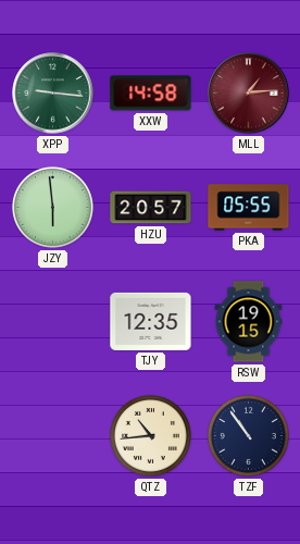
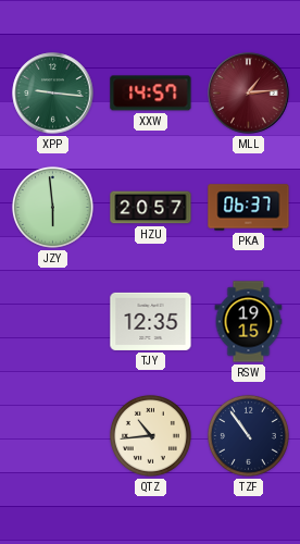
XXW: 14:58 -> 14:57
PKA: 05:55 -> 06:37
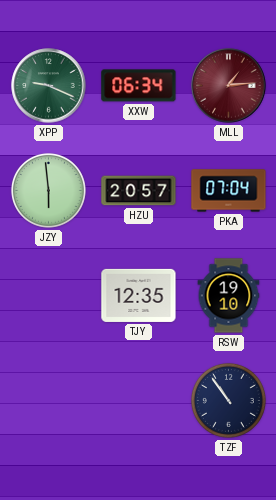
XPP: 9:16 -> 9:19
XXW: 14:57 -> 06:34
PKA: 06:37 -> 07:04
RSW: 19:15 -> 19:10
QTZ: 10:44 -> none
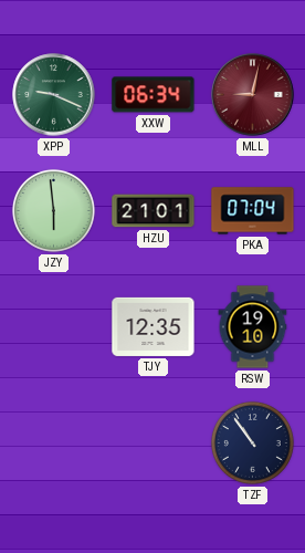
MLL: 1:14 -> 9:02
HZU: 20:57 -> 21:01
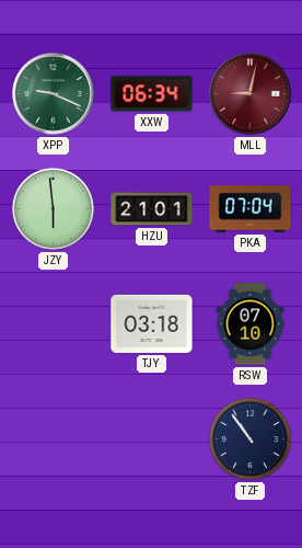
TJY: 12:35 -> 03:18
RSW: 19:10 -> 07:10
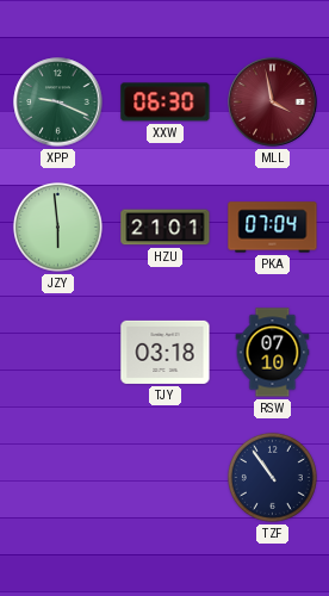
XXW: 06:34 -> 06:30
MLL: 9:02 -> 3:58
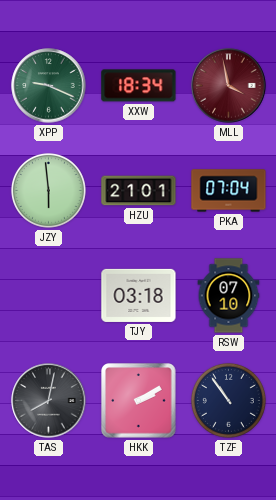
XXW: 06:30 -> 18:34
TAS: none -> 8:02
HKK: none -> 2:10
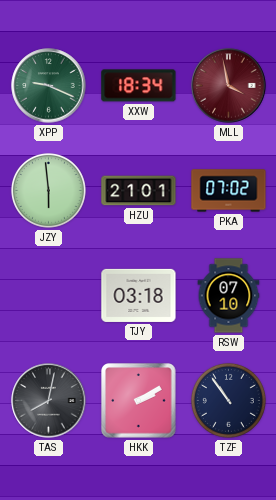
PKA: 07:04 -> 07:02
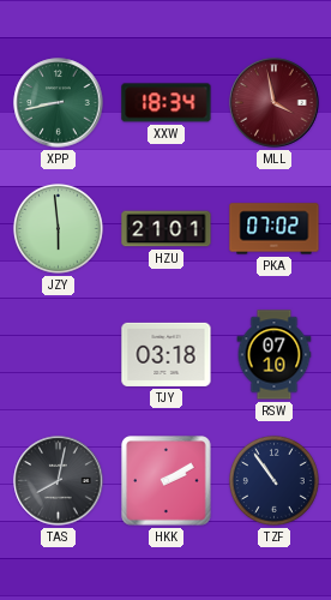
XPP: 9:19 -> 8:43
